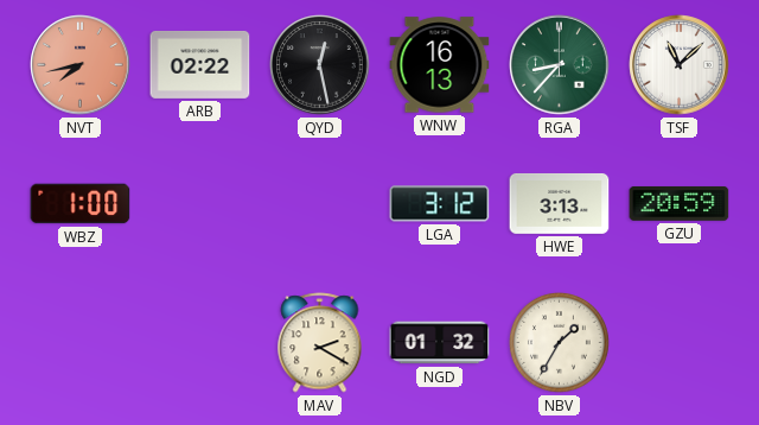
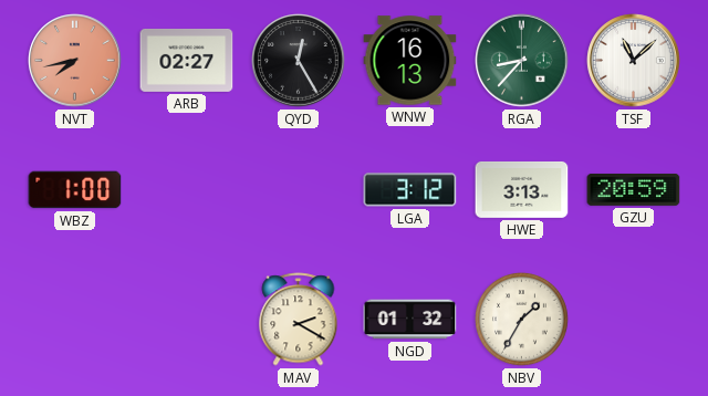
ARB: 02:22 -> 02:27
QYD: 12:28 -> 12:25
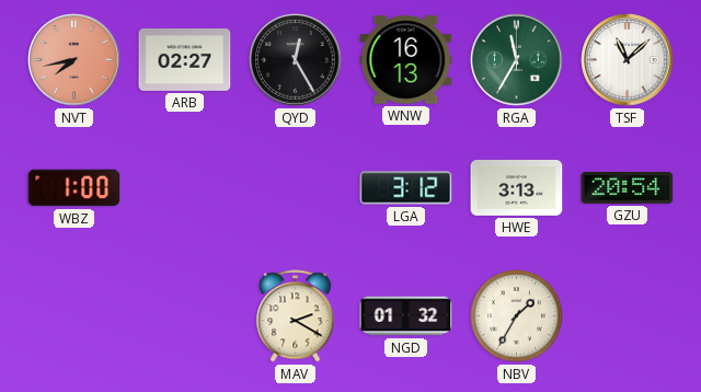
RGA: 8:37 -> 11:35
GZU: 20:59 -> 20:54
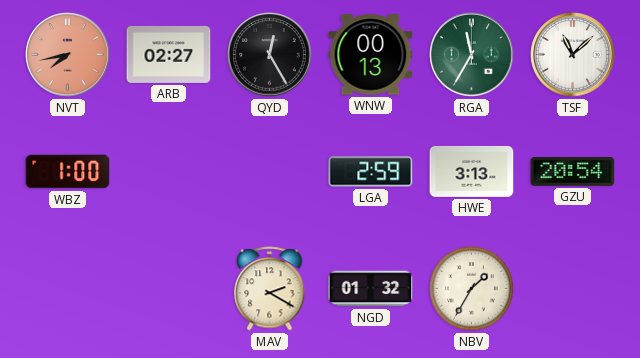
WNW: 16:13 -> 00:13
LGA: 3:12 -> 2:59
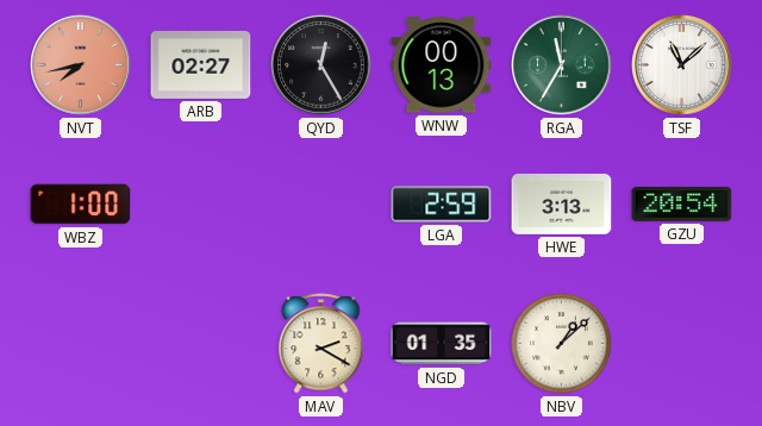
NGD: 01:32 -> 01:35
NBV: 1:35 -> 1:08
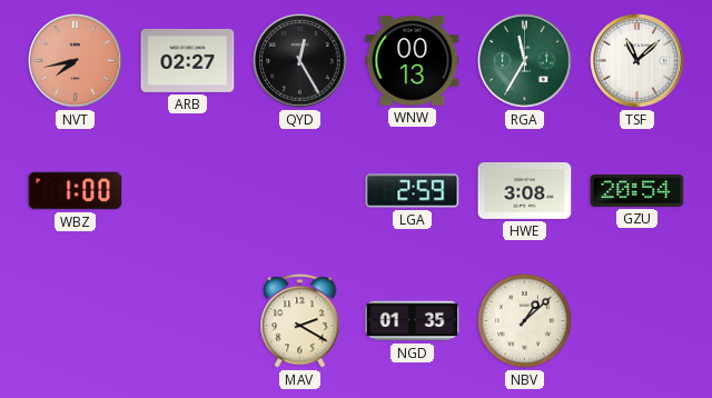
HWE: 3:13 -> 3:08
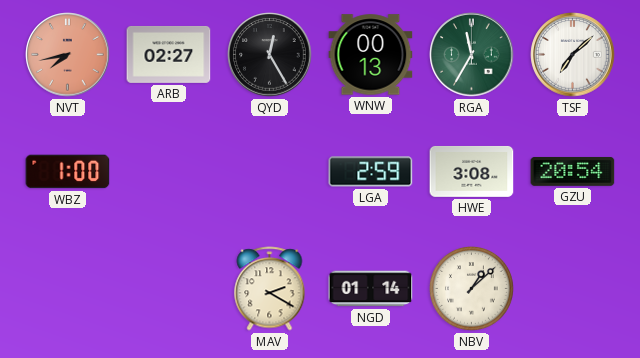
TSF: 11:08 -> 7:08
NGD: 01:35 -> 01:14
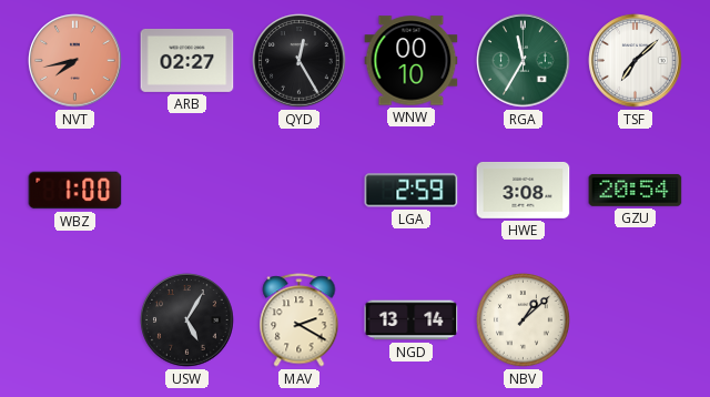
WNW: 00:13 -> 00:10
USW: none -> 5:05
NGD: 01:14 -> 13:14
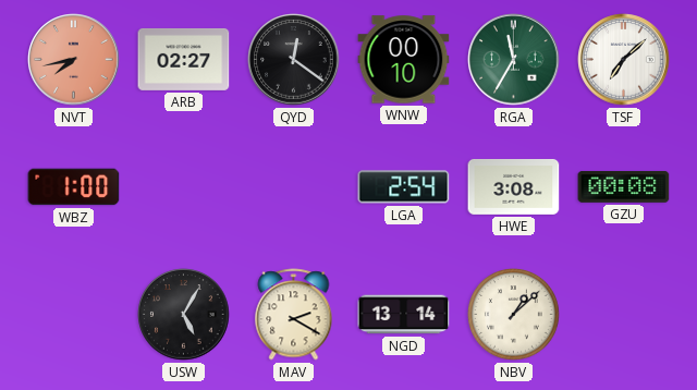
QYD: 12:25 -> 12:21
LGA: 2:59 -> 2:54
GZU: 20:54 -> 00:08
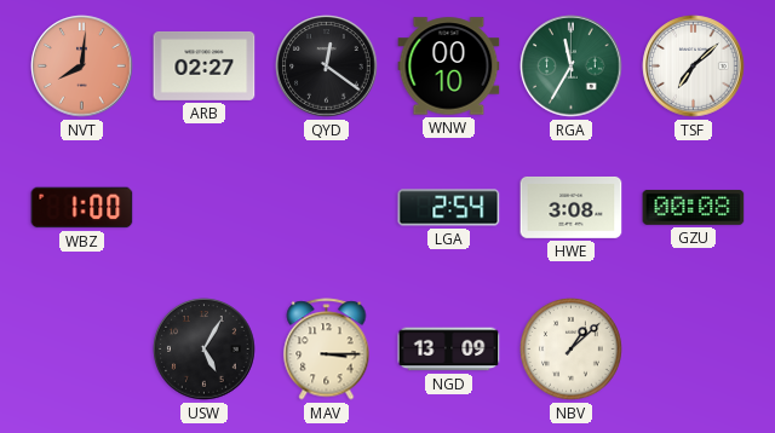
NVT: 7:43 -> 8:01
MAV: 2:20 -> 3:15
NGD: 13:14 -> 13:09
